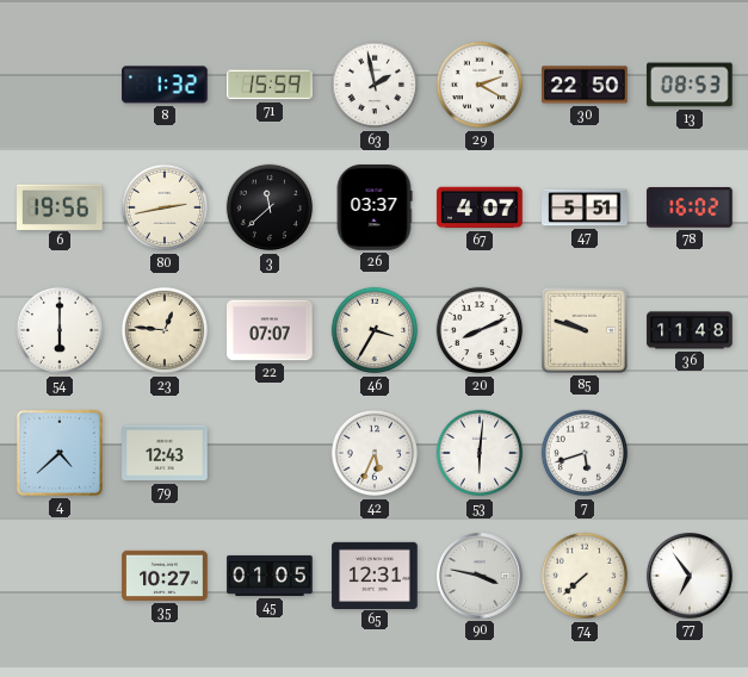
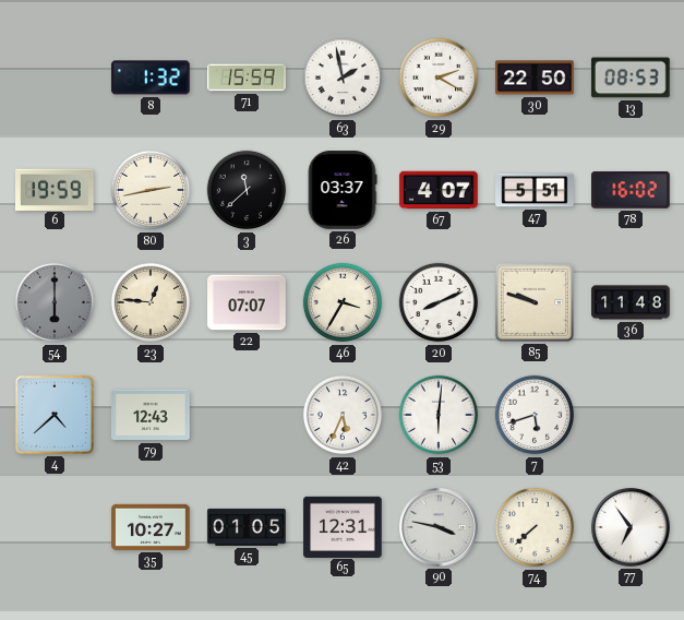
6: 19:56 -> 19:59
54 dial: white -> grey
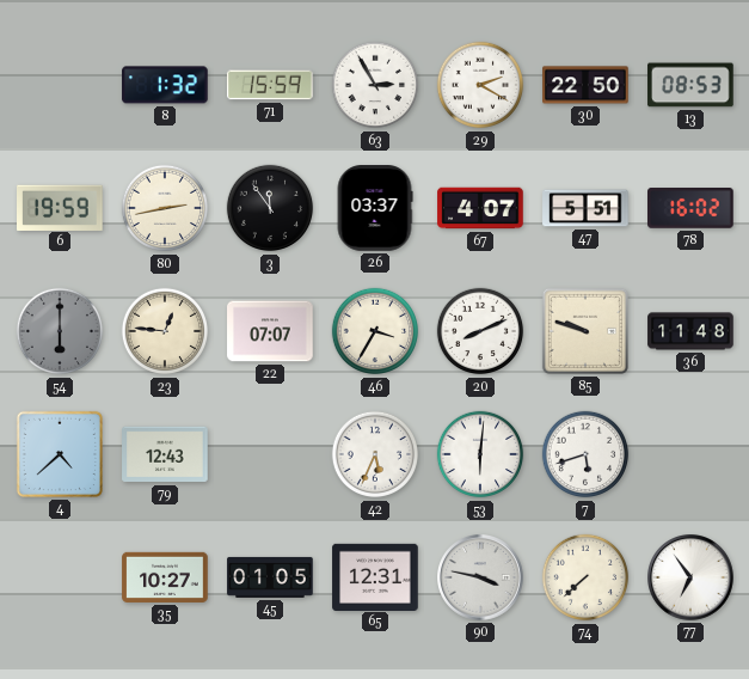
63: 1:58 -> 2:55
3: 11:38 -> 11:54
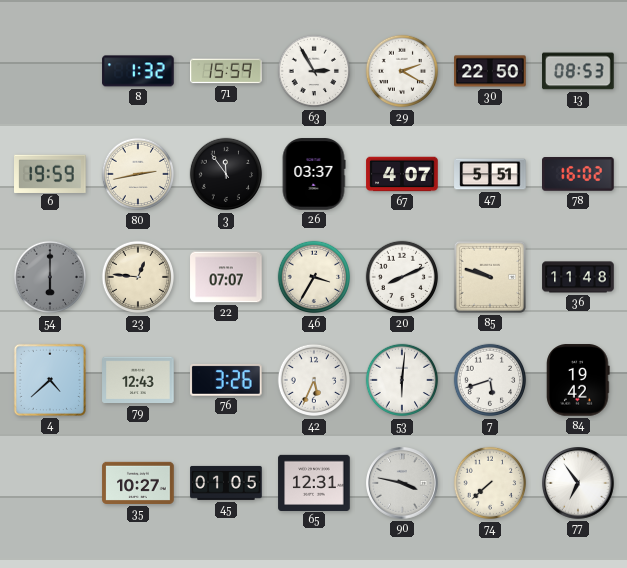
76: none -> 3:26
84: none -> 19:42
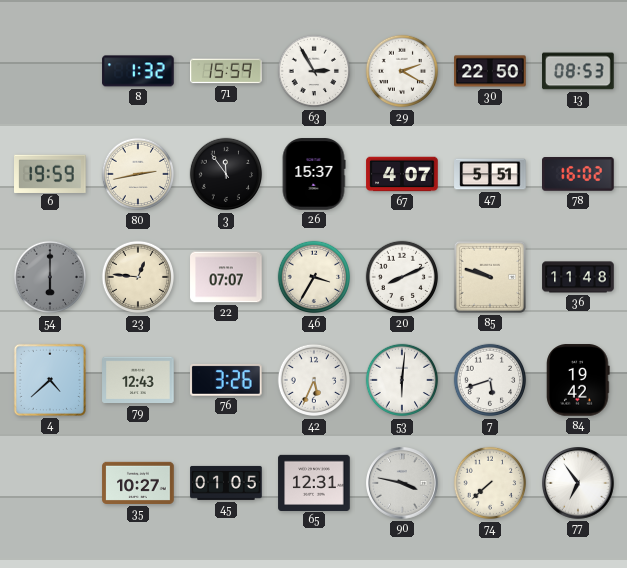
26: 03:37 -> 15:37
